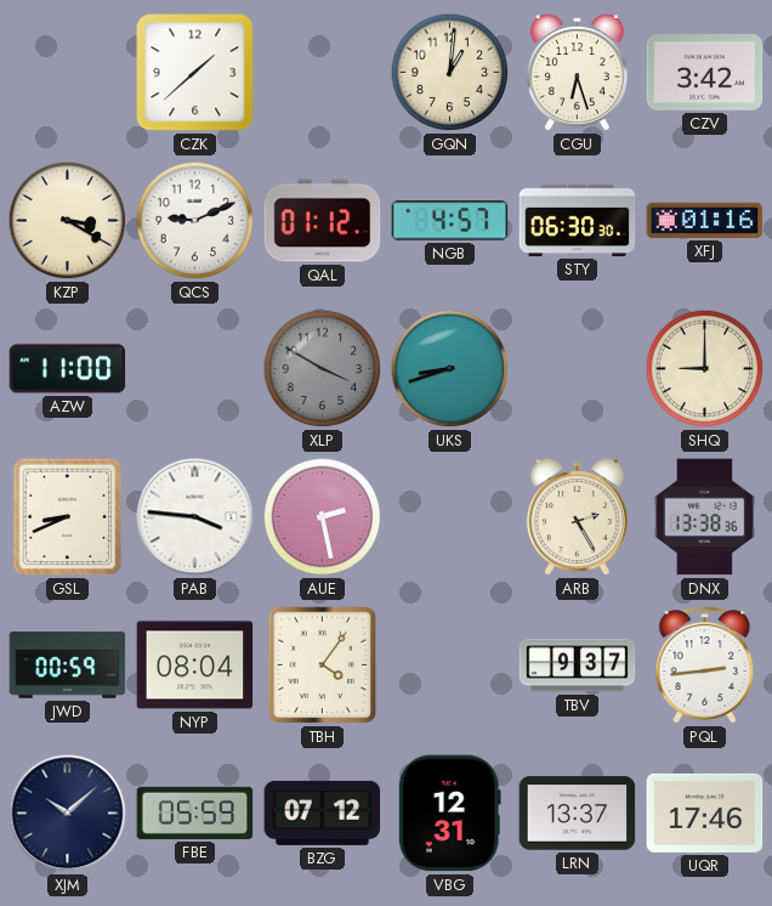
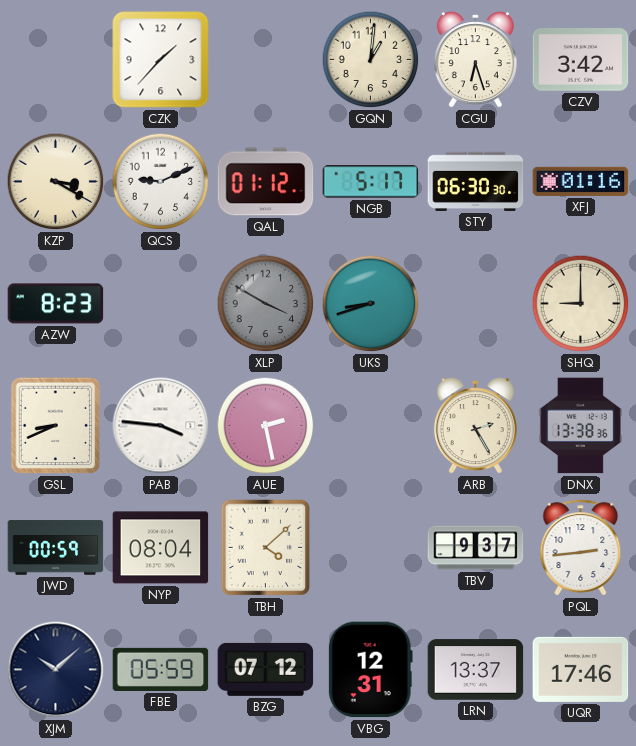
CZK: 1:38 -> 1:37
NGB: 4:57 -> 5:17
AZW: 11:00 -> 8:23
TBH: 4:06 -> 4:08
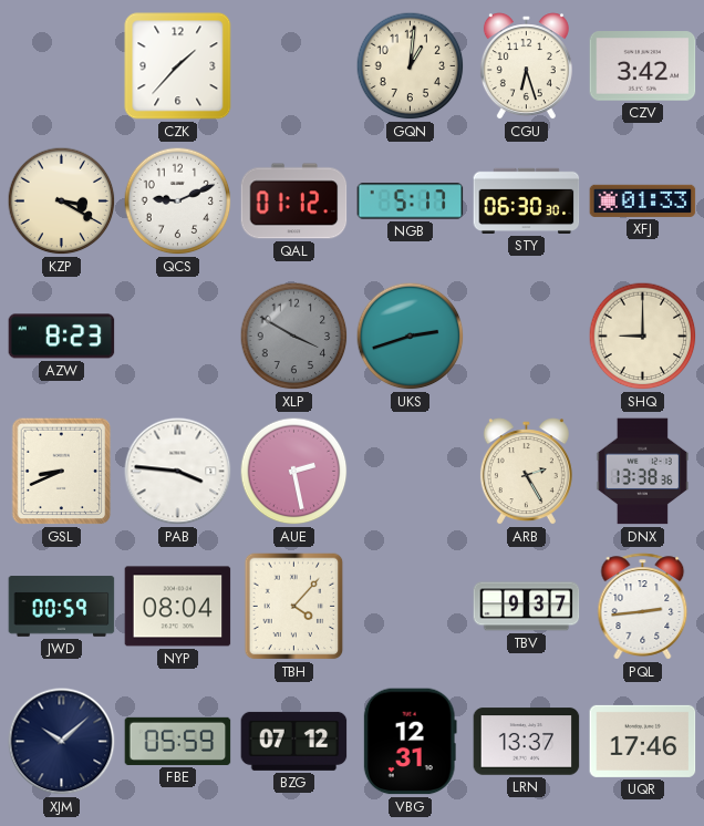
XFJ: 01:16 -> 01:33
UKS: 8:42 -> 2:42
TBH: 4:08 -> 4:07
